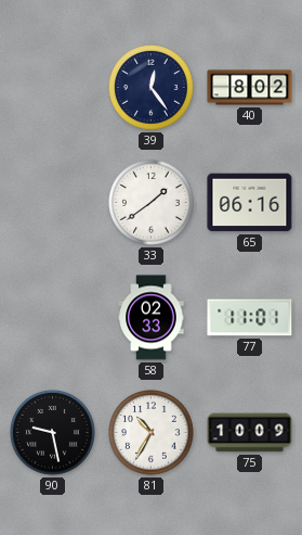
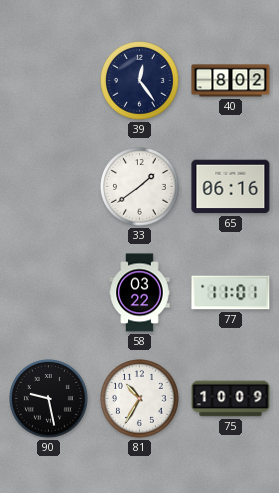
58: 02:33 -> 03:22
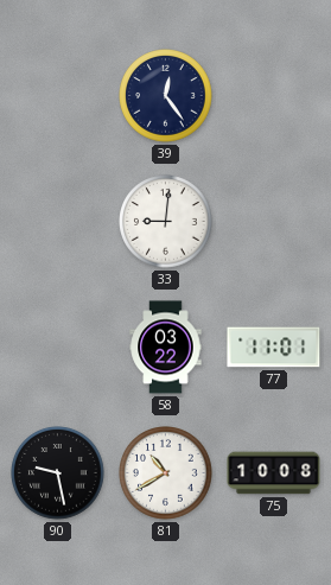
40: 8:02 -> none
33: 1:39 -> 9:01
65: 06:16 -> none
81: 10:35 -> 10:40
75: 10:09 -> 10:08
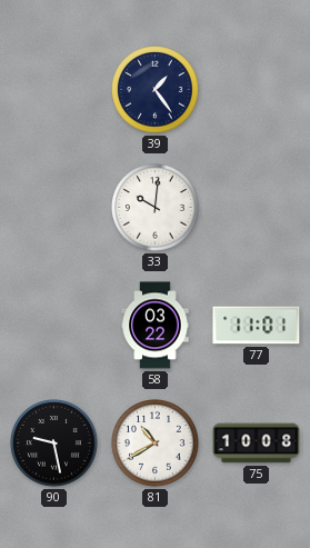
39: 12:24 -> 1:24
33: 9:01 -> 10:01
